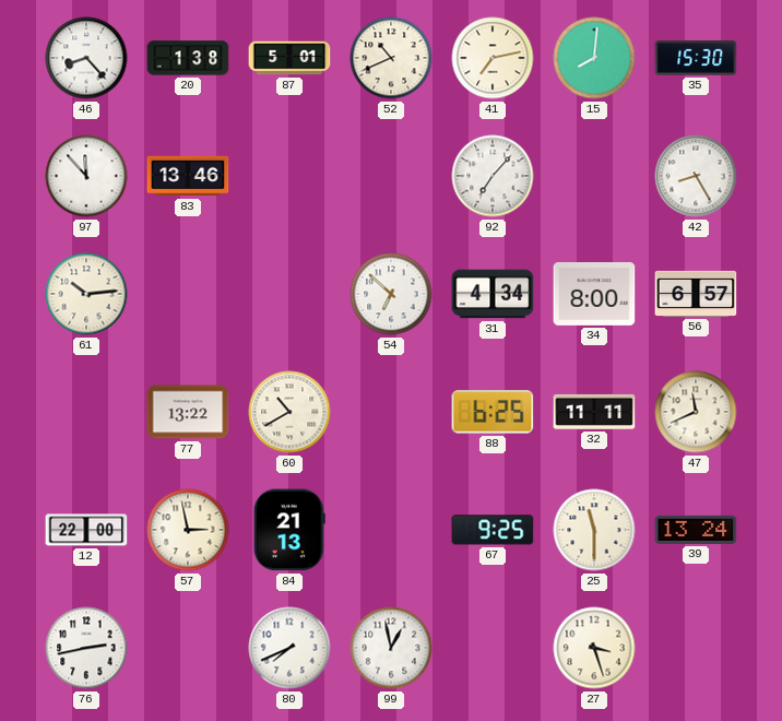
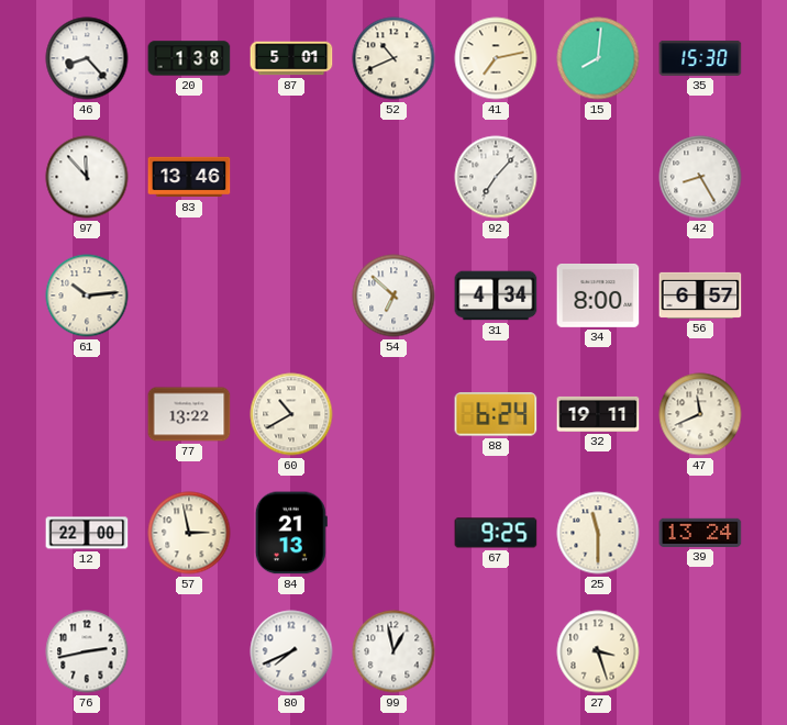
88: 6:25 -> 6:24
32: 11:11 -> 19:11
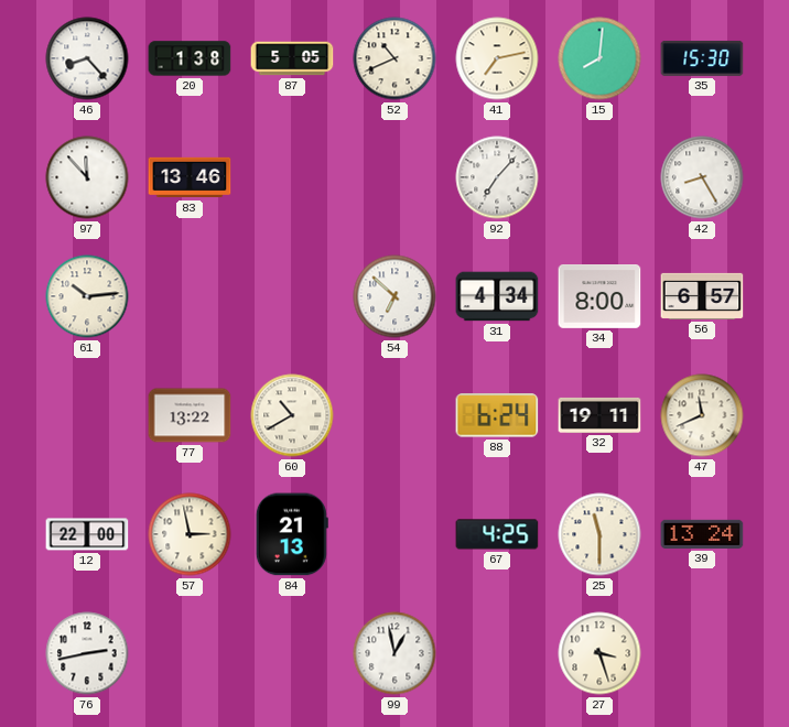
87: 5:01 -> 5:05
67: 9:25 -> 4:25
80: 7:41 -> none
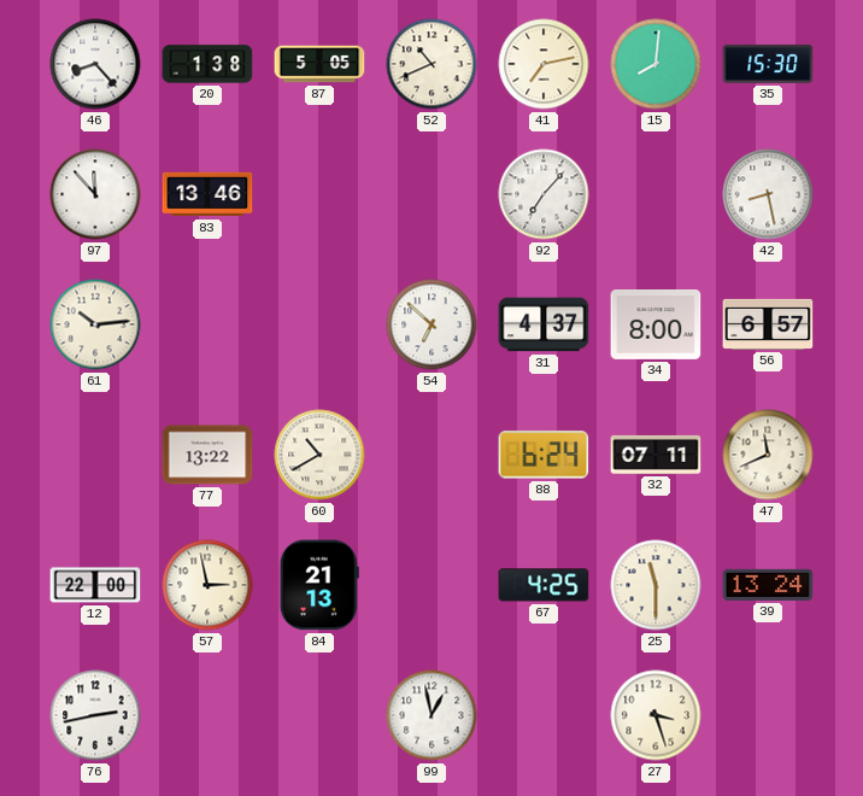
42: 8:25 -> 8:28
31: 4:34 -> 4:37
32: 19:11 -> 07:11
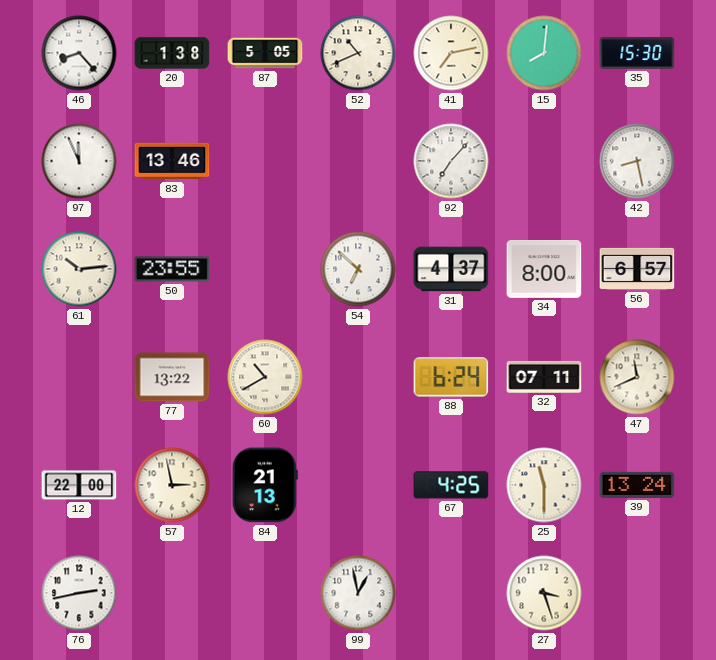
97: 11:53 -> 11:56
50: none -> 23:55
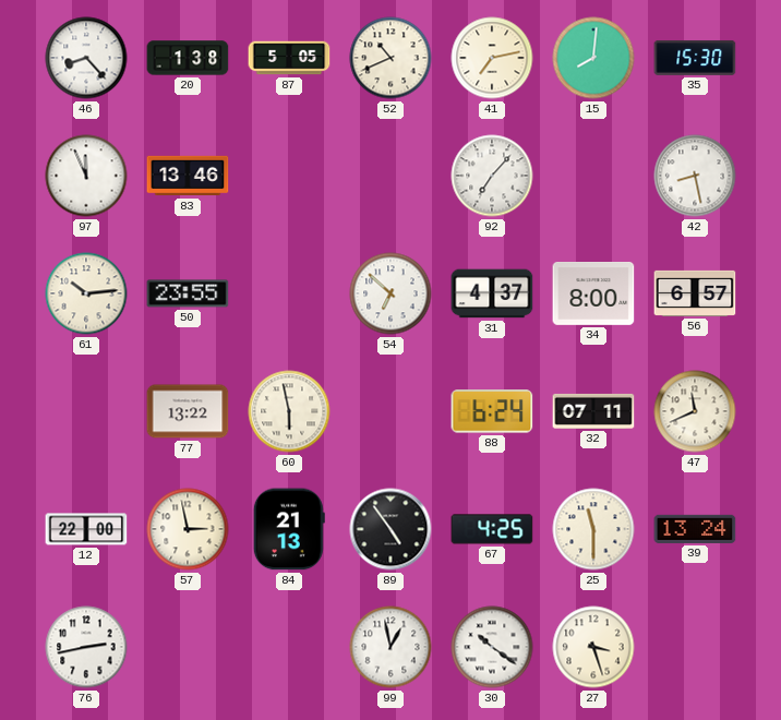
60: 10:40 -> 5:58
89: none -> 4:54
30: none -> 10:21
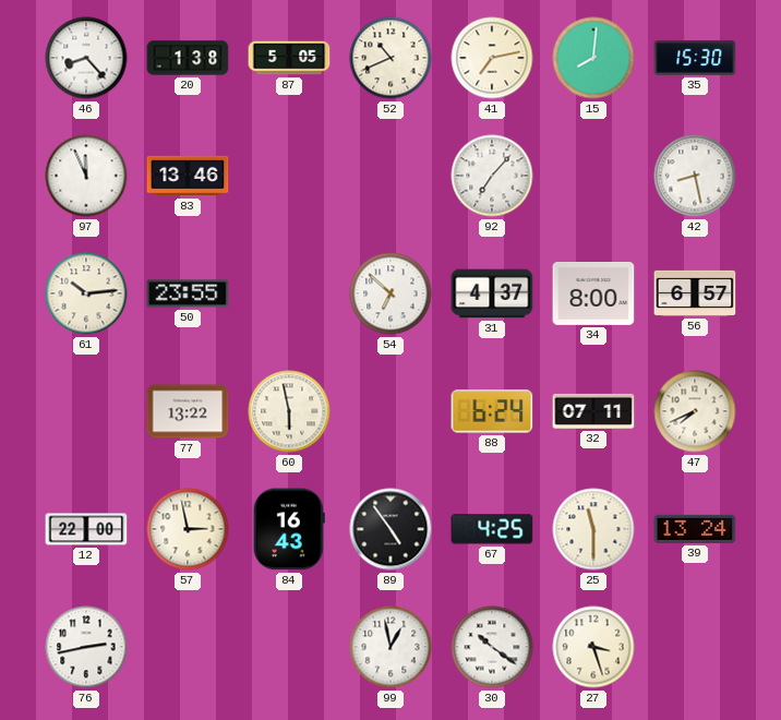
47: 11:41 -> 7:41
84: 21:13 -> 16:43
